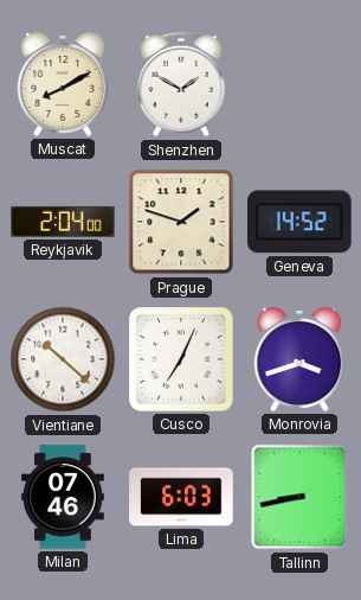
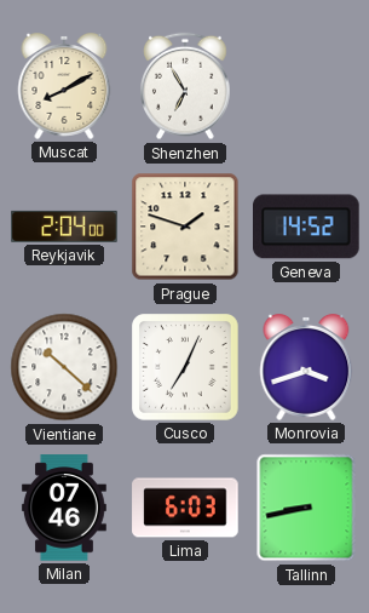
Shenzhen: 1:50 -> 6:55
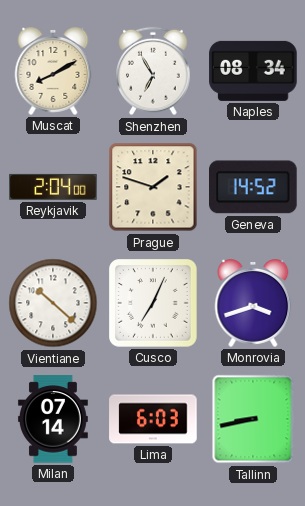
Naples: none -> 08:34
Milan: 07:46 -> 07:14
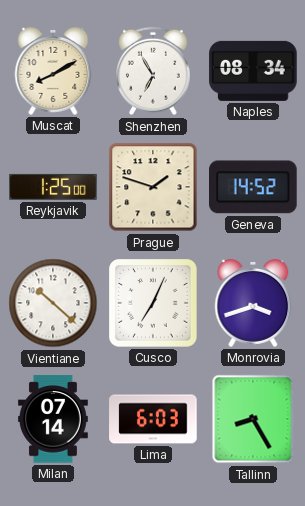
Reykjavik: 2:04 -> 1:25
Tallinn: 8:43 -> 8:25
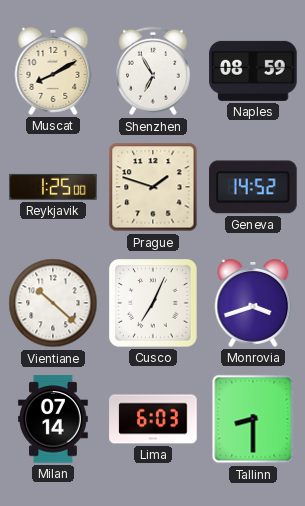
Naples: 08:34 -> 08:59
Tallinn: 8:25 -> 8:30
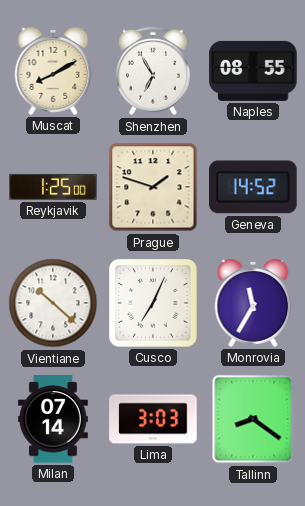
Naples: 08:59 -> 08:55
Monrovia: 3:42 -> 11:35
Lima: 6:03 -> 3:03
Tallinn: 8:30 -> 8:21
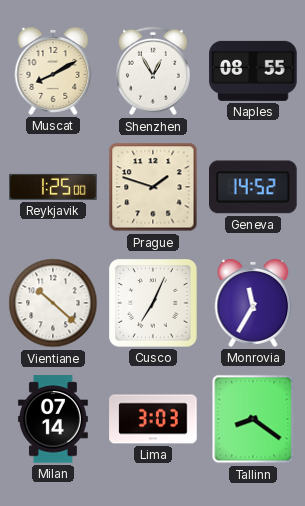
Shenzhen: 6:55 -> 12:55
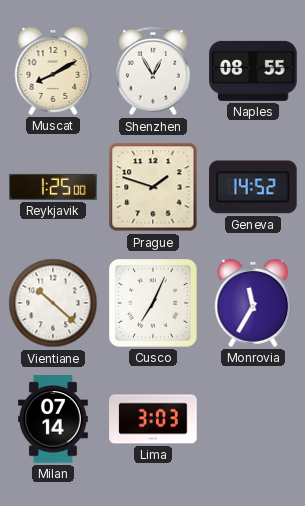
Tallinn: 8:21 -> none
